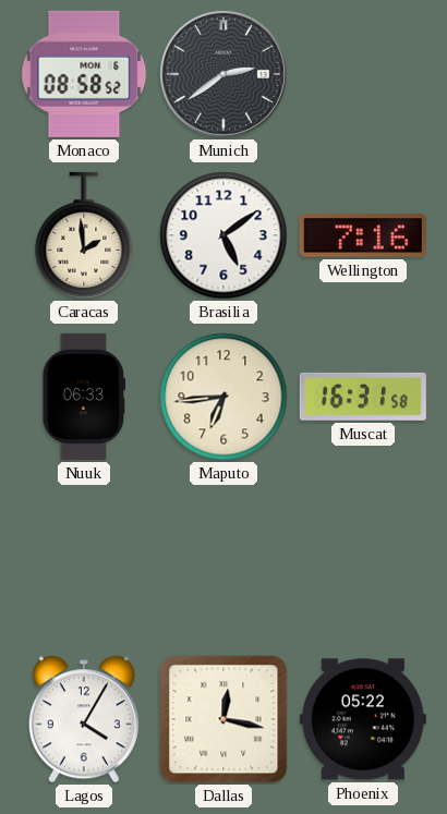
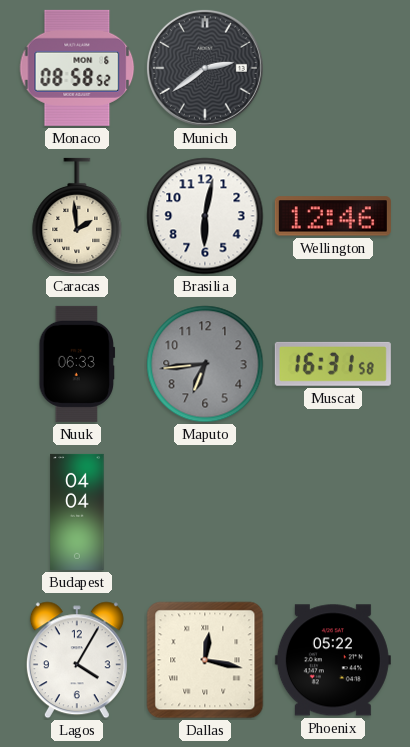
Brasilia: 5:09 -> 6:02
Wellington: 7:16 -> 12:46
Maputo dial: cream -> grey
Budapest: none -> 04:04
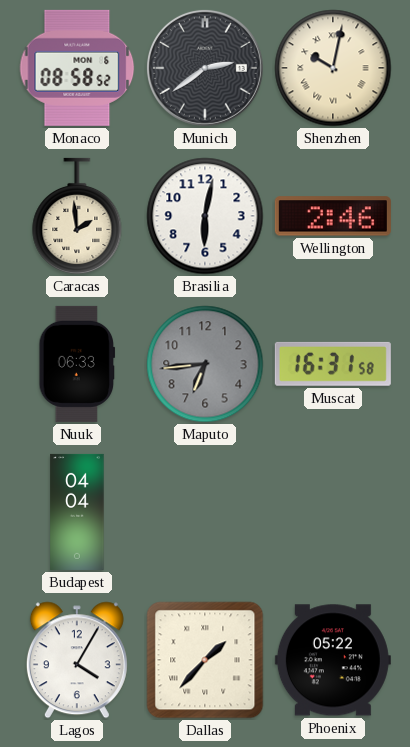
Shenzhen: none -> 10:02
Wellington: 12:46 -> 2:46
Dallas: 12:17 -> 1:37
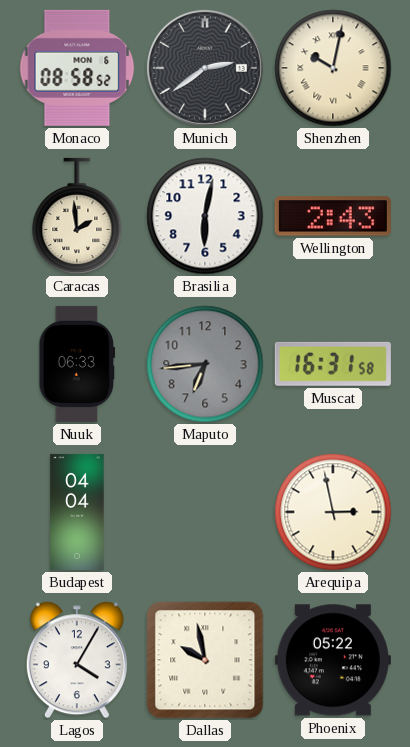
Wellington: 2:46 -> 2:43
Arequipa: none -> 2:58
Dallas: 1:37 -> 9:58
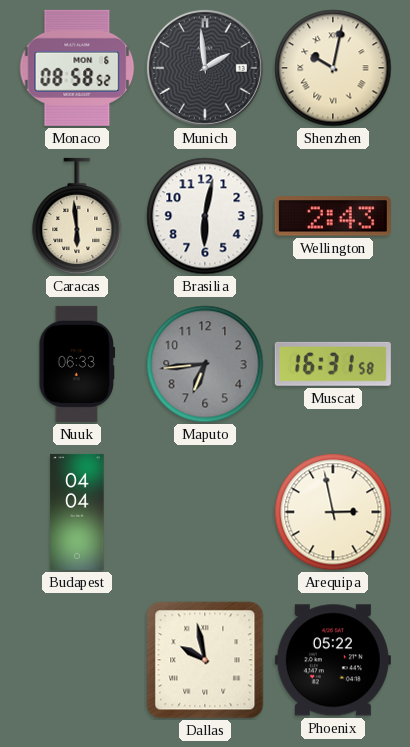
Munich: 2:39 -> 1:59
Caracas: 1:59 -> 5:59
Lagos: 4:05 -> none
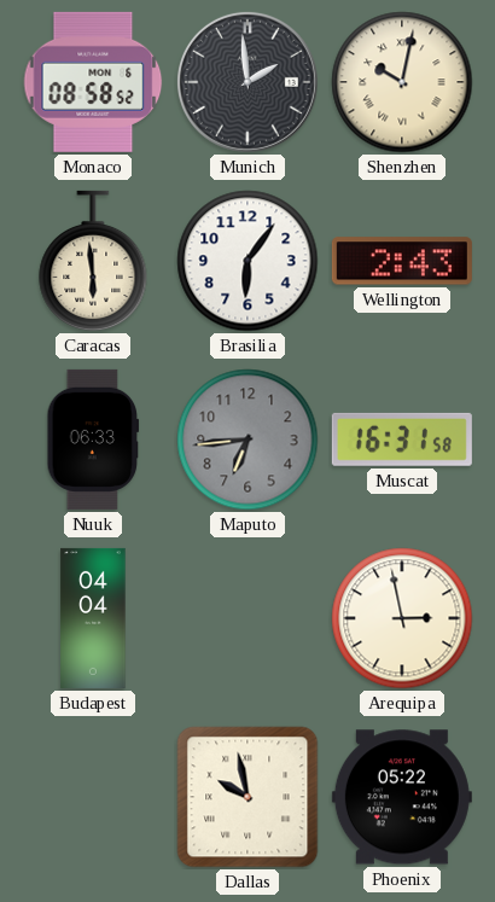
Brasilia: 6:02 -> 6:06
